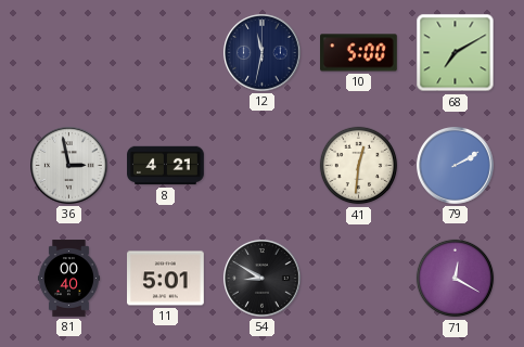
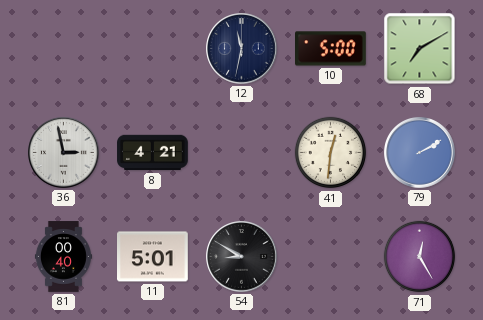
71: 12:20 -> 12:25
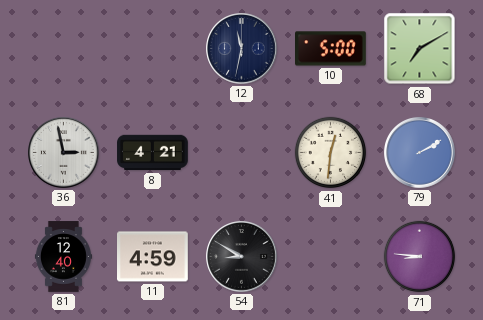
81: 00:40 -> 12:40
11: 5:01 -> 4:59
71: 12:25 -> 8:46
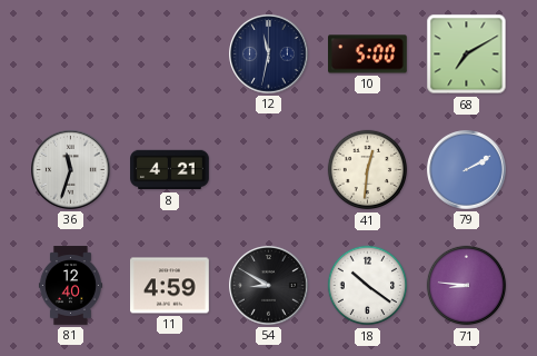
36: 2:58 -> 11:33
18: none -> 10:21
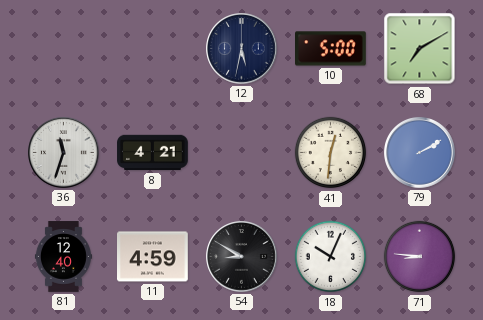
12: 11:32 -> 5:32
18: 10:21 -> 10:04
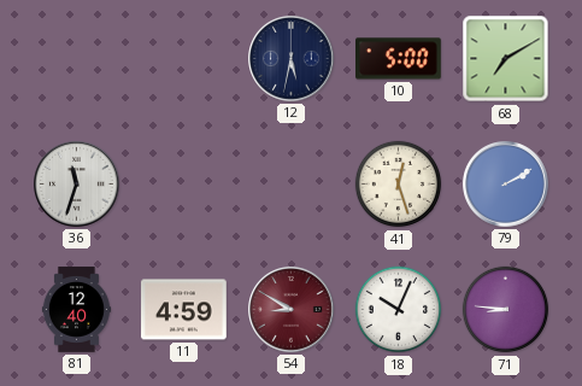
8: 4:21 -> none
41: 12:31 -> 12:27
54 dial: black -> burgundy
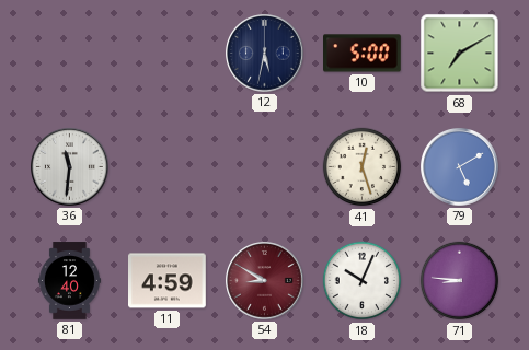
36: 11:33 -> 11:31
79: 2:10 -> 5:10
